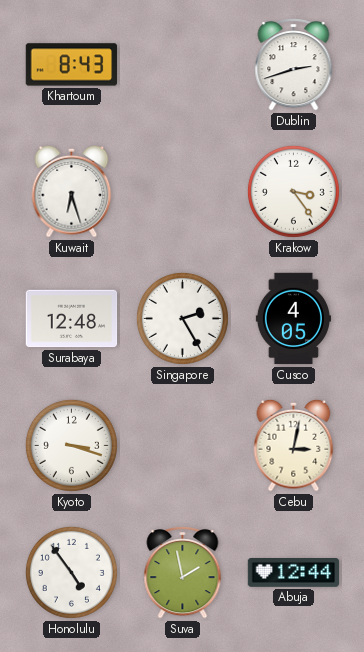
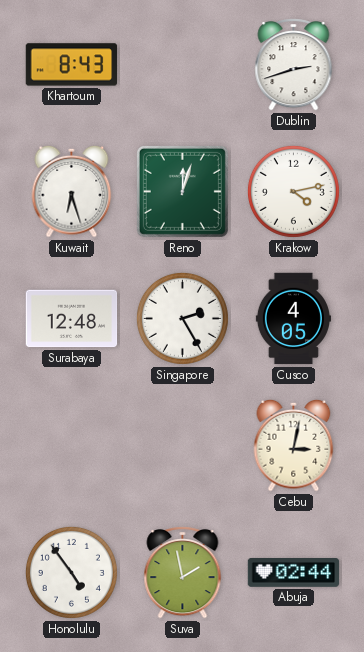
Reno: none -> 12:03
Krakow: 3:24 -> 4:13
Kyoto: 3:18 -> none
Abuja: 12:44 -> 02:44
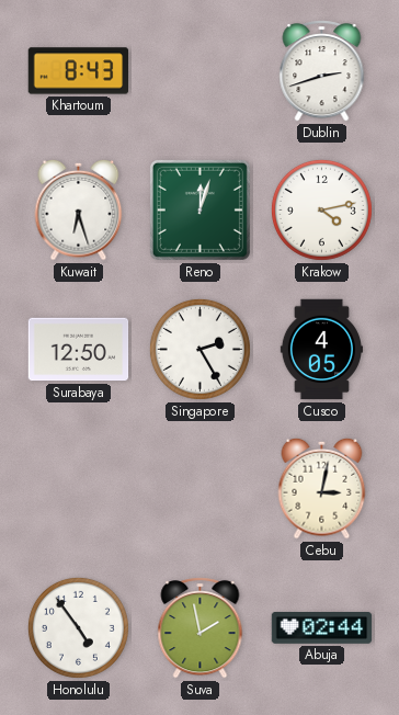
Surabaya: 12:48 -> 12:50
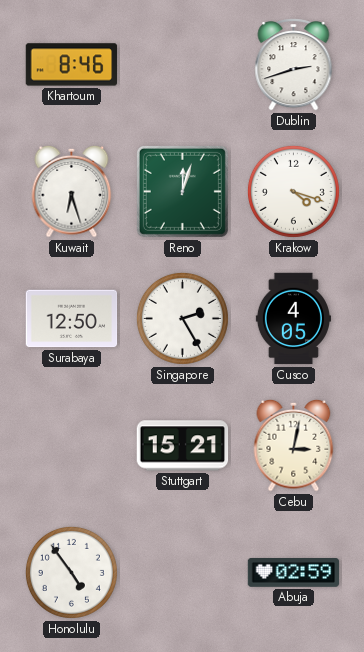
Khartoum: 8:43 -> 8:46
Krakow: 4:13 -> 4:18
Stuttgart: none -> 15:21
Suva: 1:58 -> none
Abuja: 02:44 -> 02:59
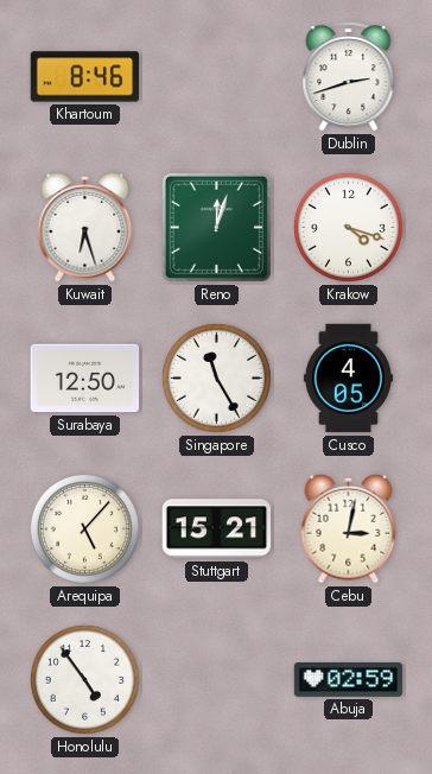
Singapore: 2:25 -> 11:25
Arequipa: none -> 5:07
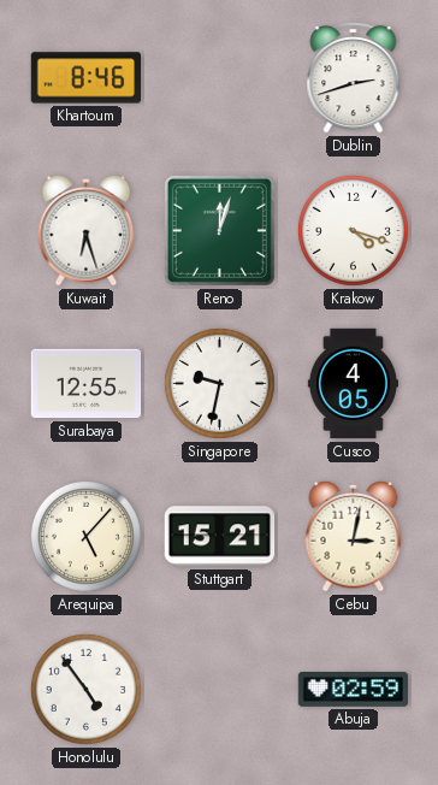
Surabaya: 12:50 -> 12:55
Singapore: 11:25 -> 9:32
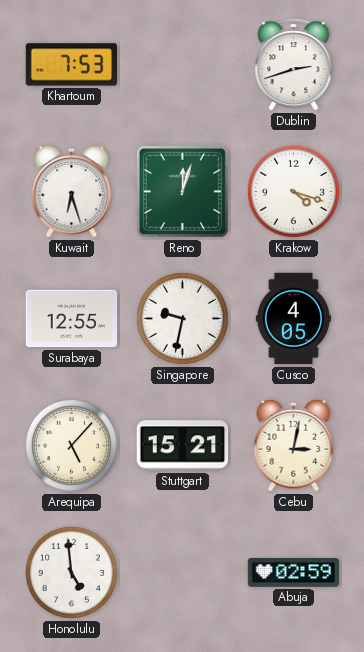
Khartoum: 8:46 -> 7:53
Honolulu: 4:54 -> 4:59
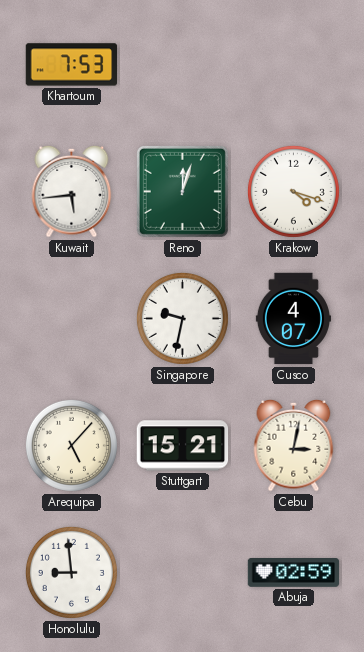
Dublin: 2:42 -> none
Kuwait: 6:27 -> 5:44
Surabaya: 12:55 -> none
Cusco: 4:05 -> 4:07
Honolulu: 4:59 -> 8:59
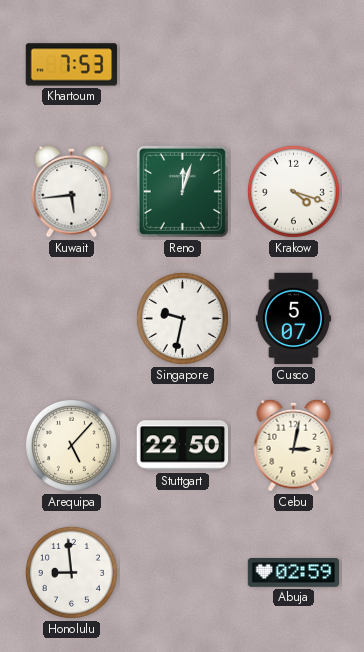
Cusco: 4:07 -> 5:07
Stuttgart: 15:21 -> 22:50
